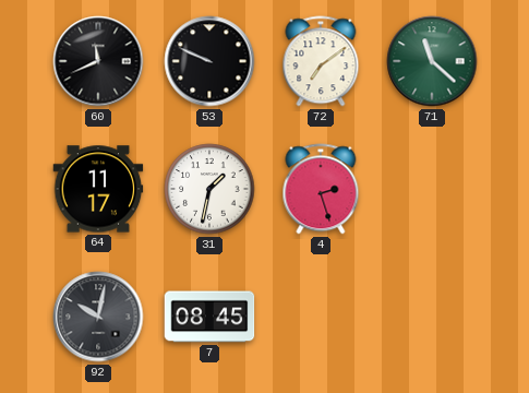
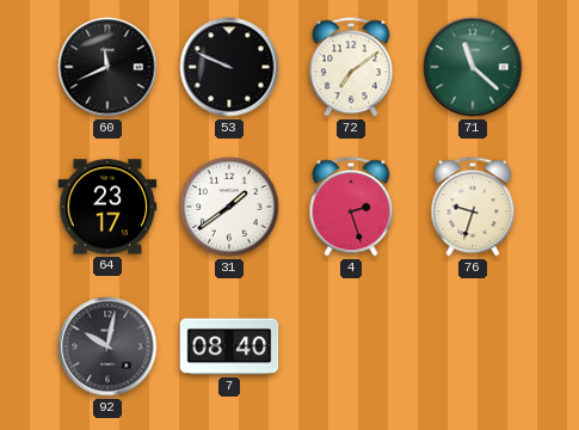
64: 11:17 -> 23:17
31: 1:32 -> 1:39
76: none -> 9:33
7: 08:45 -> 08:40
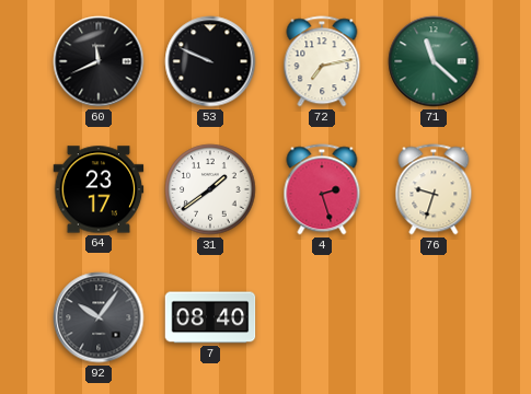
72: 7:09 -> 7:13
92: 10:02 -> 10:06
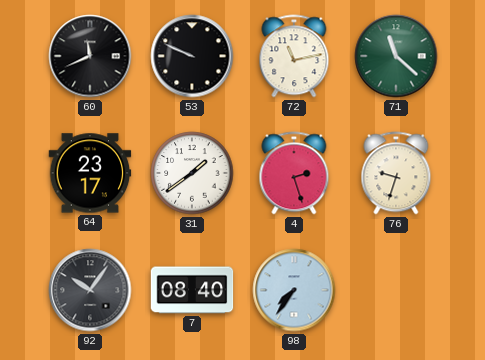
72: 7:13 -> 11:13
98: none -> 7:36
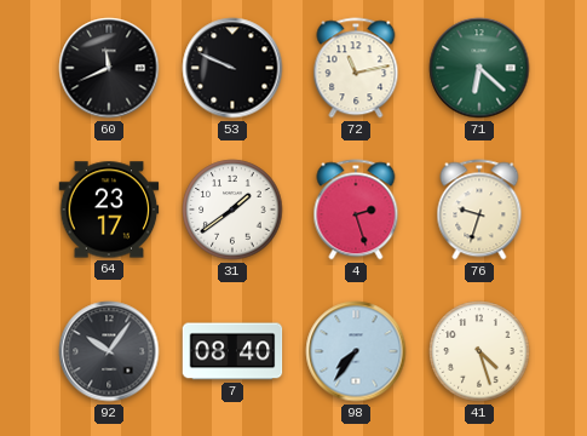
71: 11:22 -> 6:22
41: none -> 4:27
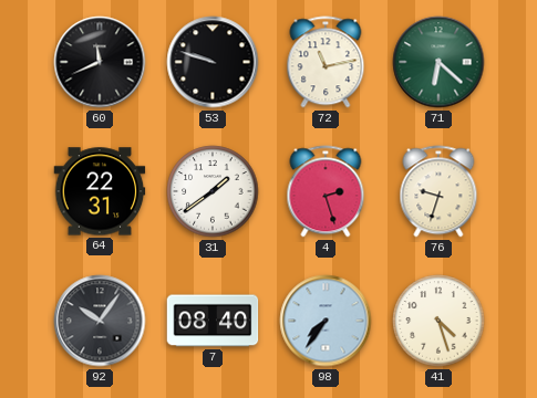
53: 9:49 -> 9:48
64: 23:17 -> 22:31
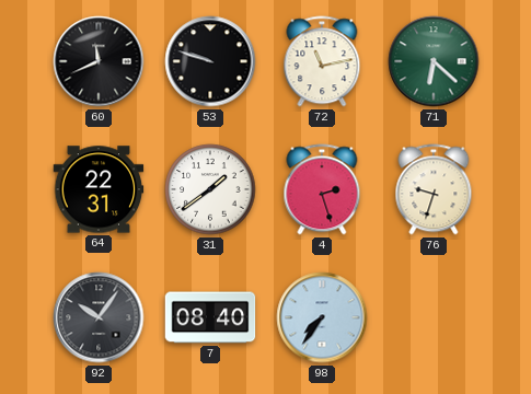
41: 4:27 -> none
